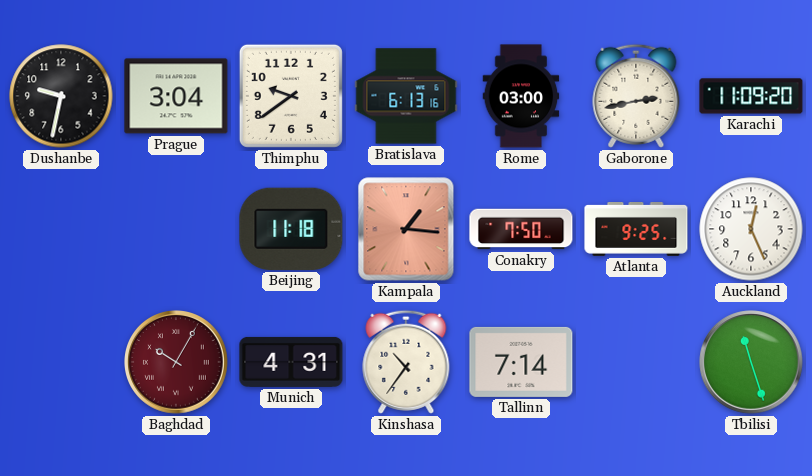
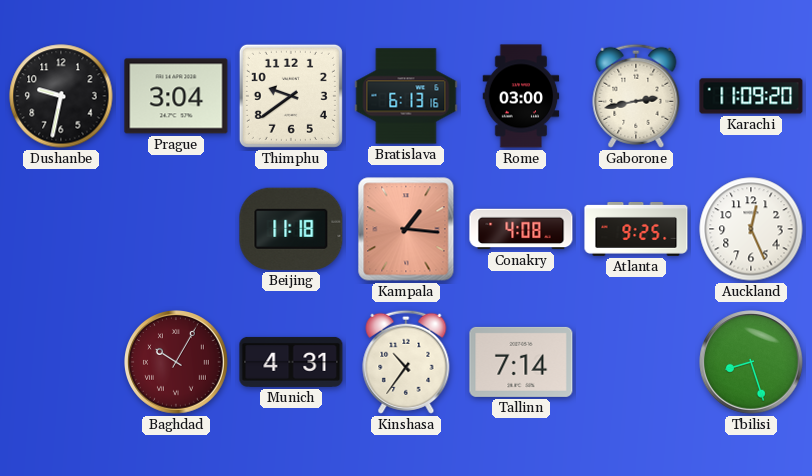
Conakry: 7:50 -> 4:08
Tbilisi: 11:27 -> 8:27
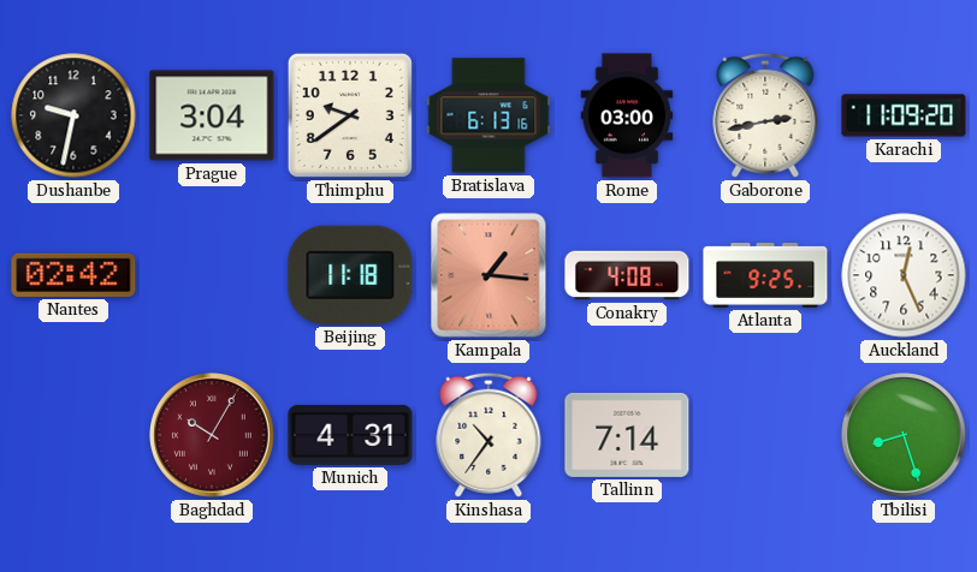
Nantes: none -> 02:42
